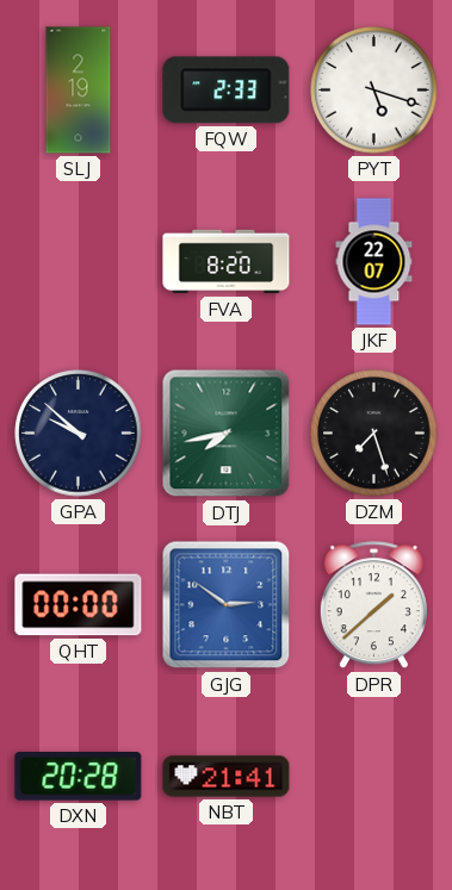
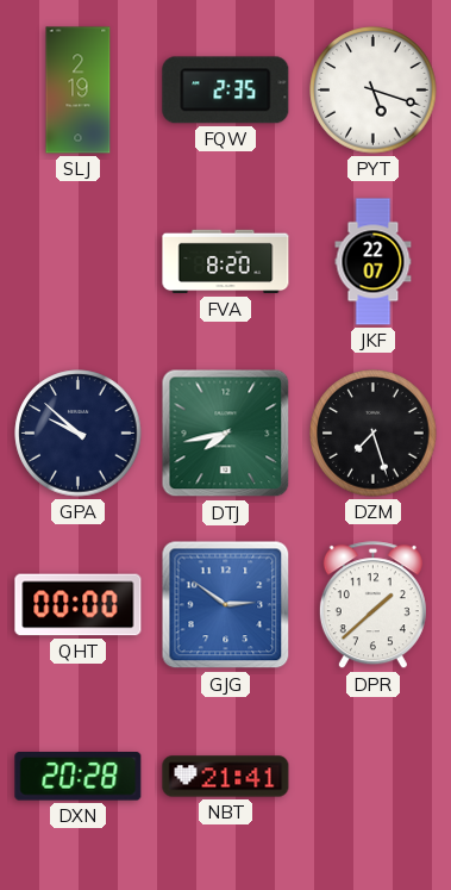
FQW: 2:33 -> 2:35
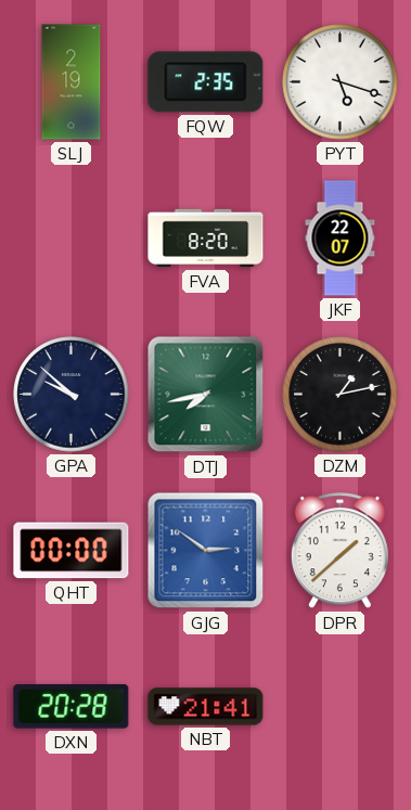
DZM: 7:27 -> 1:13
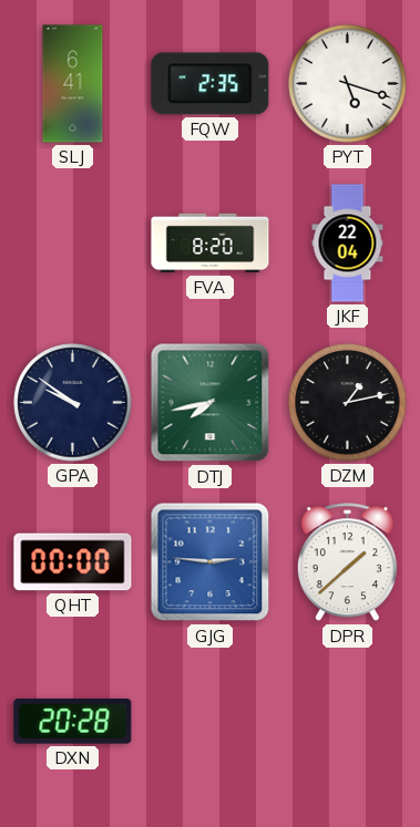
SLJ: 2:19 -> 6:41
JKF: 22:07 -> 22:04
GPA: 9:52 -> 9:51
GJG: 2:51 -> 2:46
NBT: 21:41 -> none
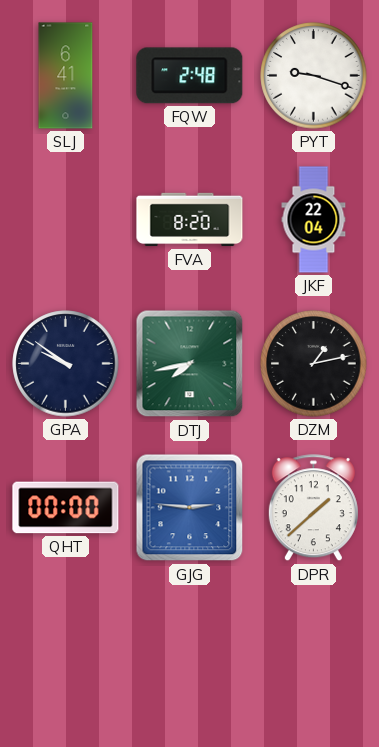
FQW: 2:35 -> 2:48
PYT: 5:18 -> 9:18
DXN: 20:28 -> none
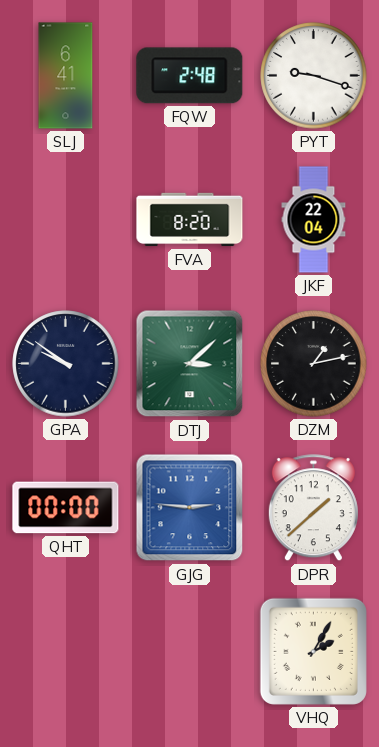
DTJ: 7:43 -> 3:08
VHQ: none -> 2:05
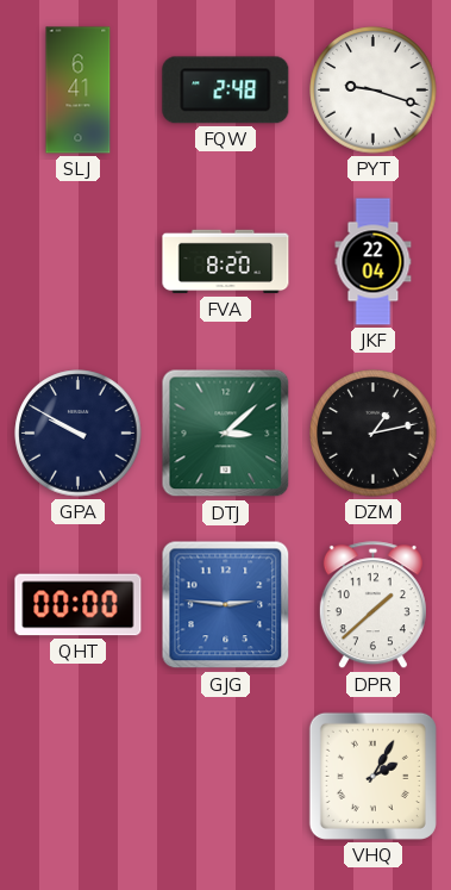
GPA: 9:51 -> 9:50
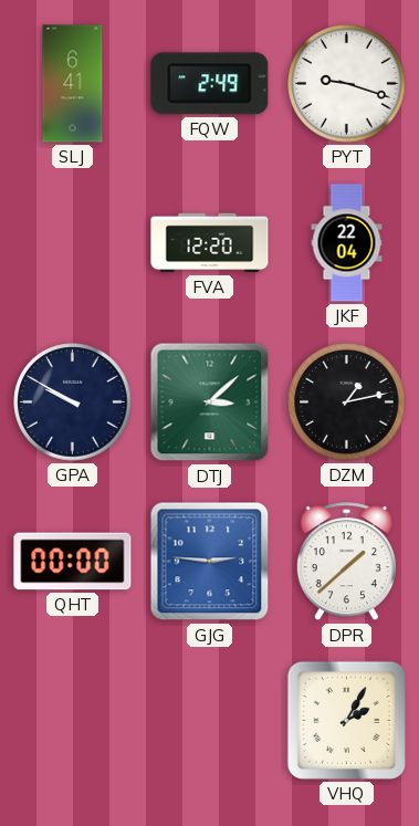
FQW: 2:48 -> 2:49
FVA: 8:20 -> 12:20
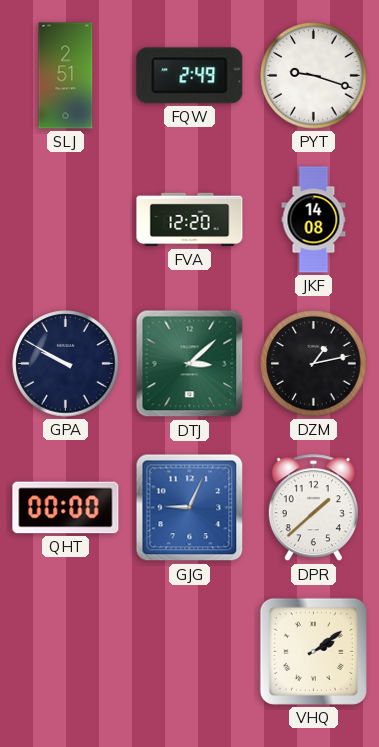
SLJ: 6:41 -> 2:51
JKF: 22:04 -> 14:08
GJG: 2:46 -> 9:04
VHQ: 2:05 -> 2:09
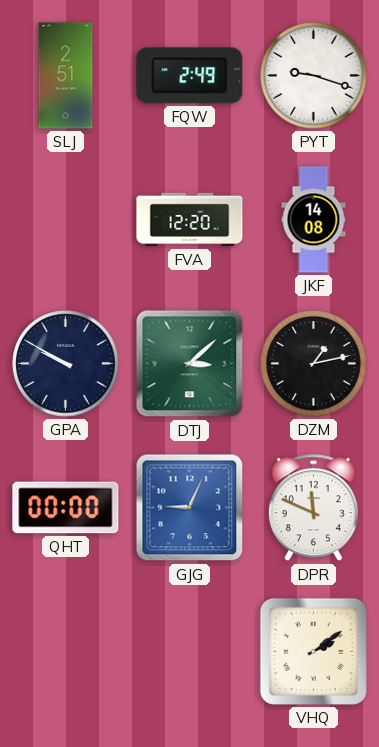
DPR: 1:38 -> 11:49
